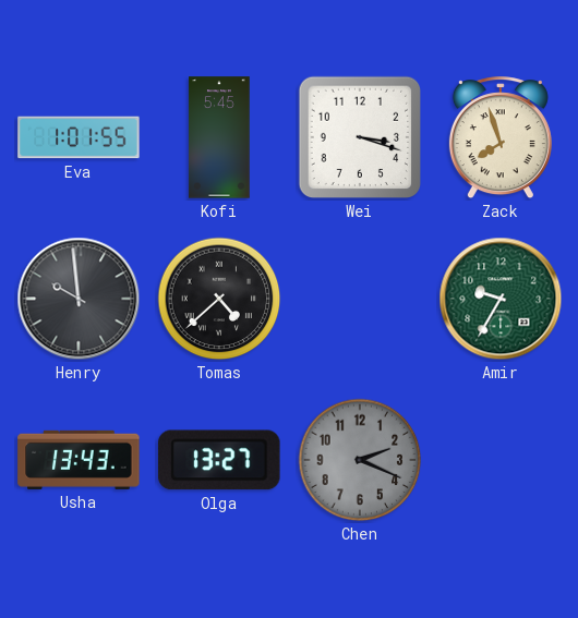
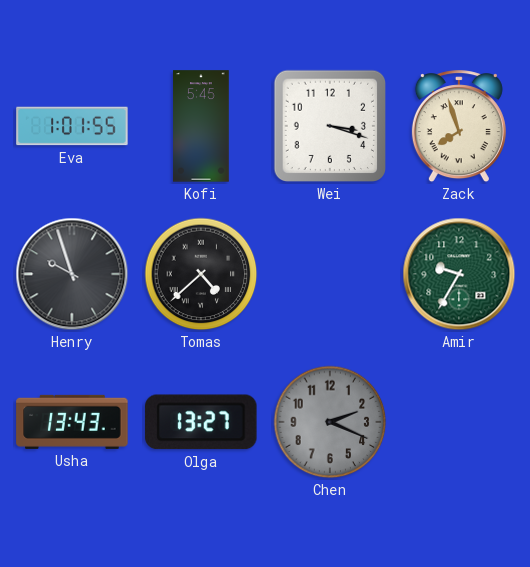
Henry: 9:59 -> 9:57
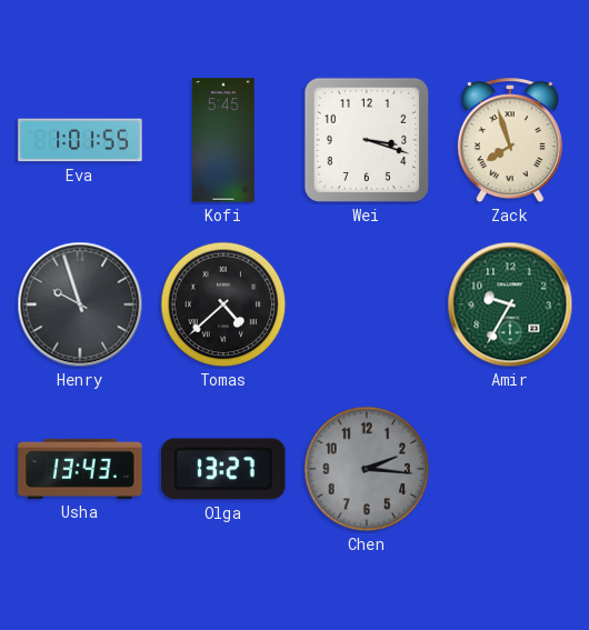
Chen: 2:19 -> 2:16
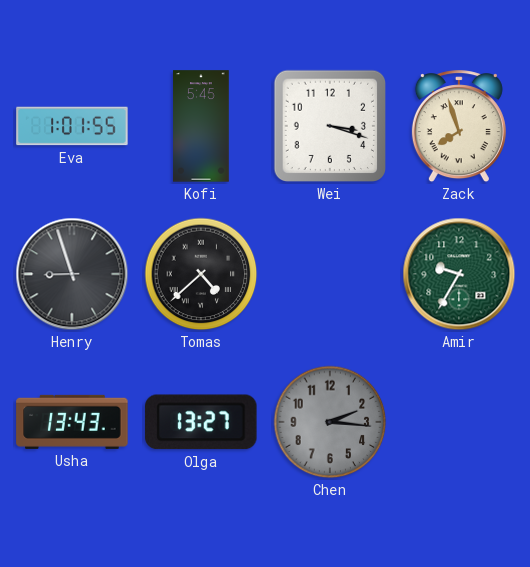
Henry: 9:57 -> 8:57
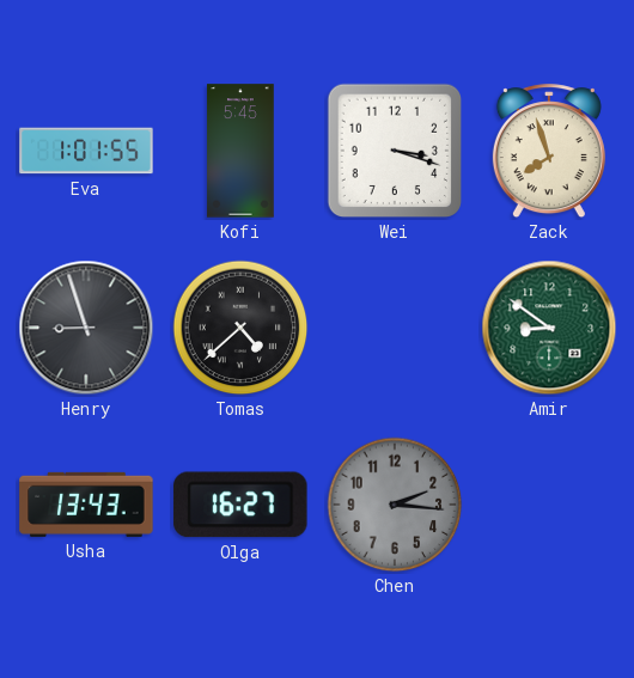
Amir: 9:35 -> 8:51
Olga: 13:27 -> 16:27
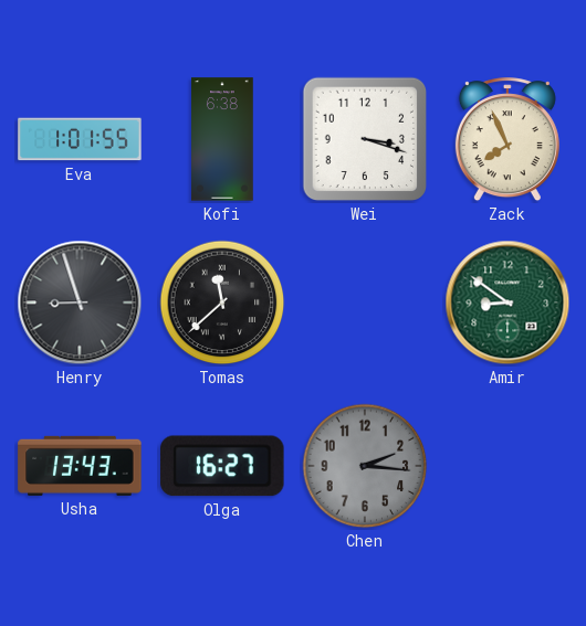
Kofi: 5:45 -> 6:38
Zack: 7:57 -> 7:56
Tomas: 4:38 -> 11:38
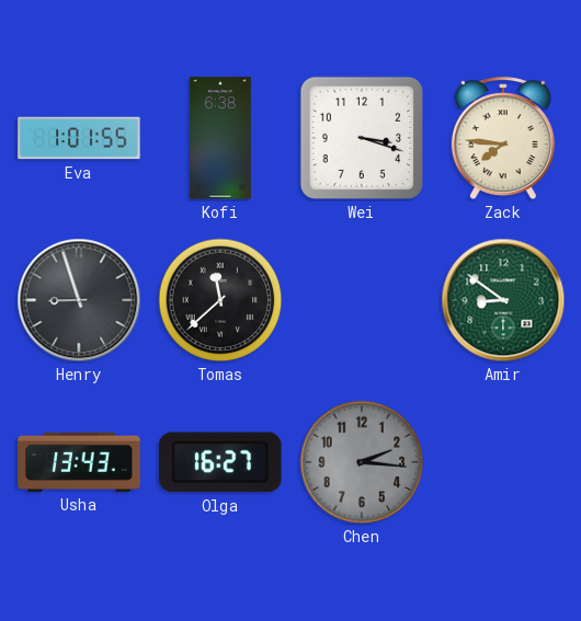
Zack: 7:56 -> 7:46
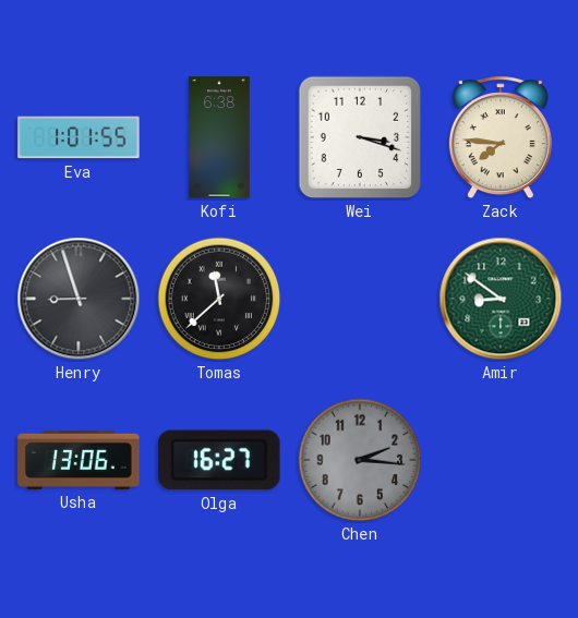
Usha: 13:43 -> 13:06
